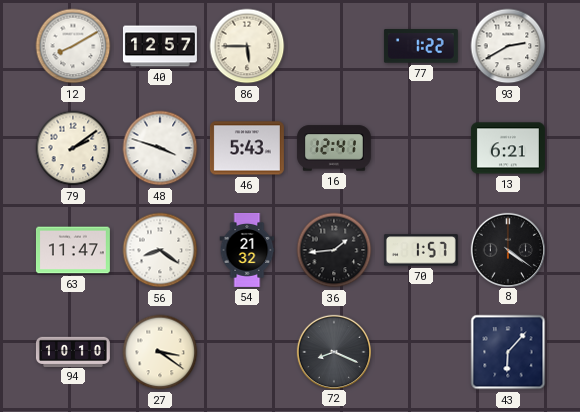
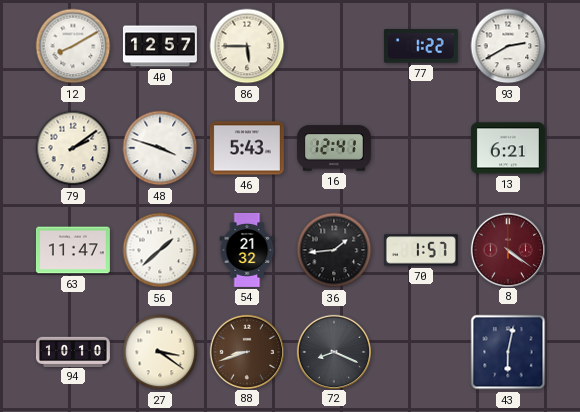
56: 8:21 -> 1:38
8 dial: black -> burgundy
88: none -> 8:42
43: 6:07 -> 6:02
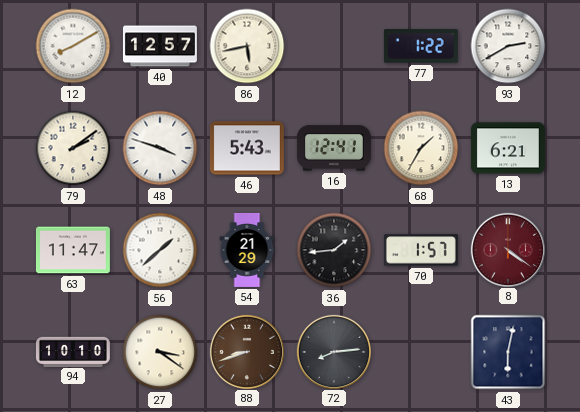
86: 5:45 -> 5:43
68: none -> 1:35
54: 21:32 -> 21:29
72: 8:19 -> 8:14
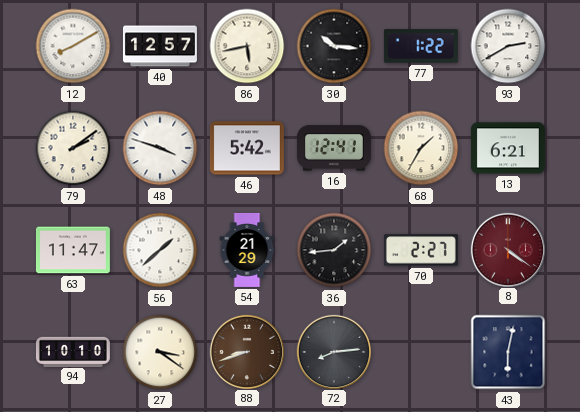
30: none -> 10:16
46: 5:43 -> 5:42
70: 1:57 -> 2:27
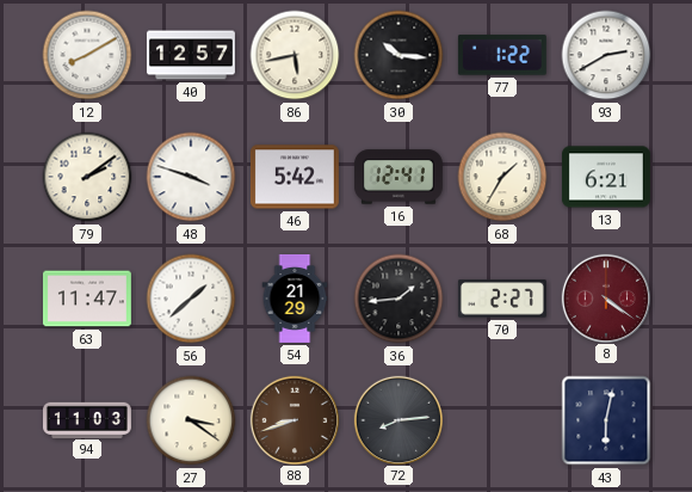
94: 10:10 -> 11:03
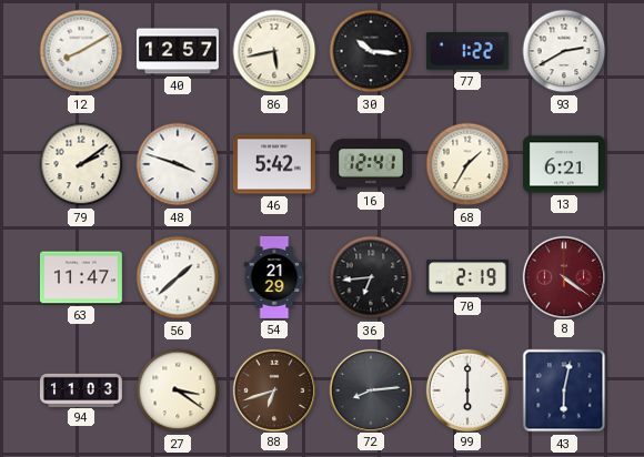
36: 1:44 -> 6:44
70: 2:27 -> 2:19
88: 8:42 -> 6:42
99: none -> 6:00
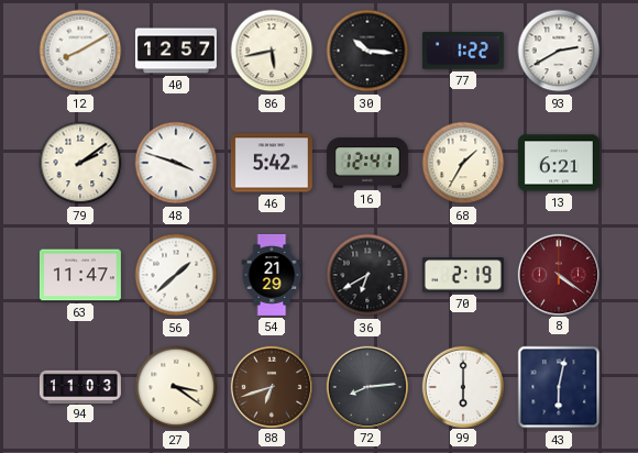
36: 6:44 -> 6:40
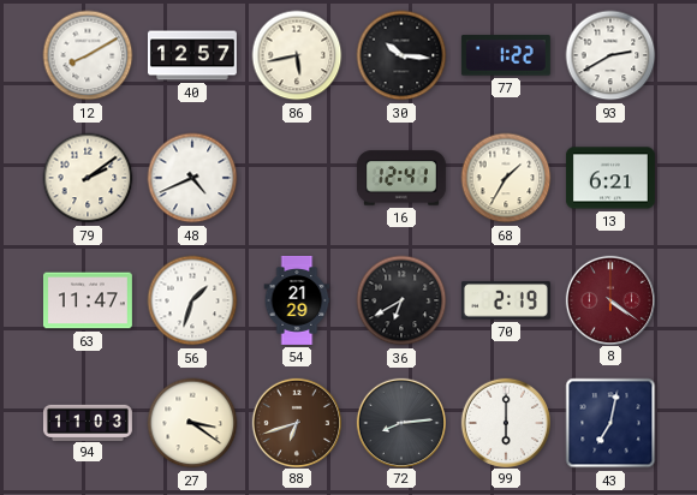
48: 3:48 -> 4:41
46: 5:42 -> none
56: 1:38 -> 1:33
43: 6:02 -> 7:02
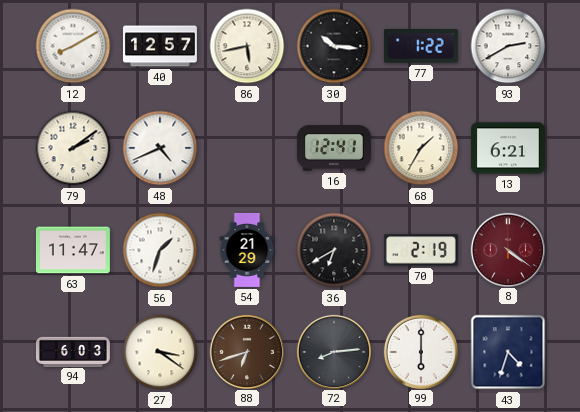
94: 11:03 -> 6:03
43: 7:02 -> 4:33
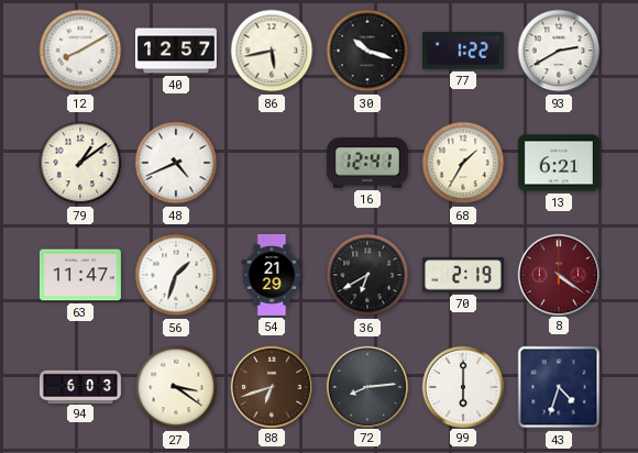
30: 10:16 -> 10:18
79: 2:09 -> 1:09
